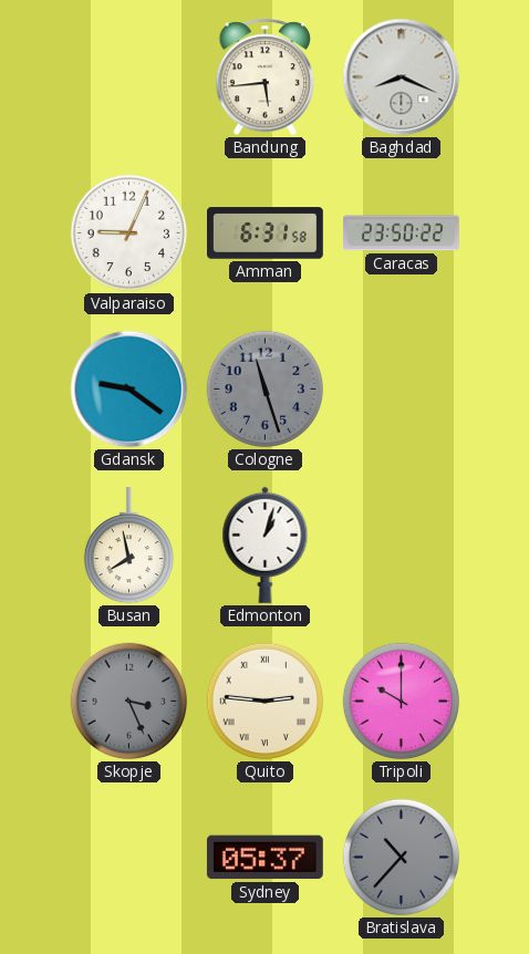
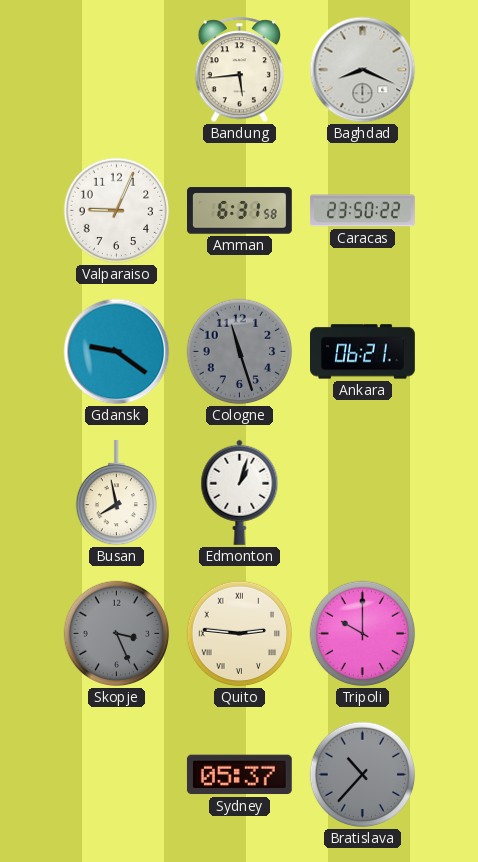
Ankara: none -> 06:21
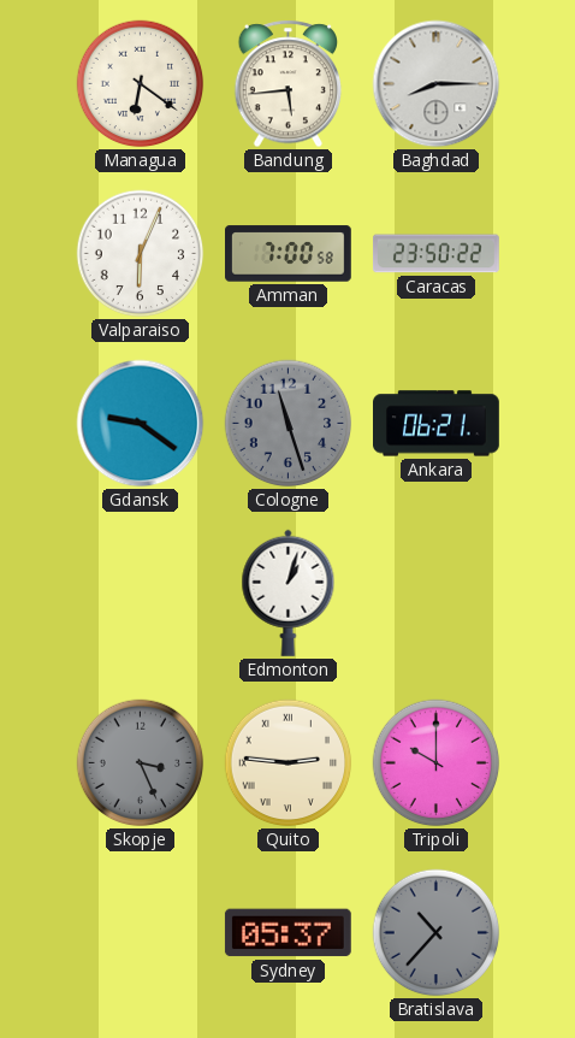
Managua: none -> 6:21
Baghdad: 8:19 -> 8:15
Valparaiso: 9:04 -> 6:04
Amman: 6:31 -> 7:00
Busan: 7:58 -> none
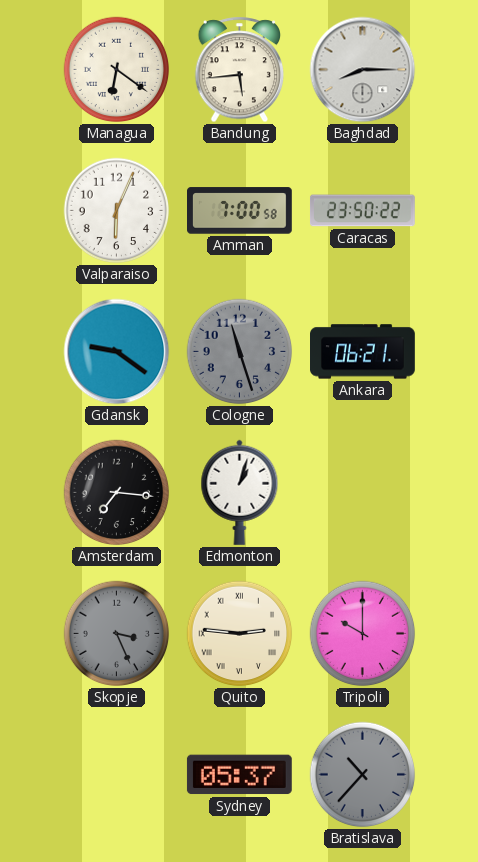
Amsterdam: none -> 7:16
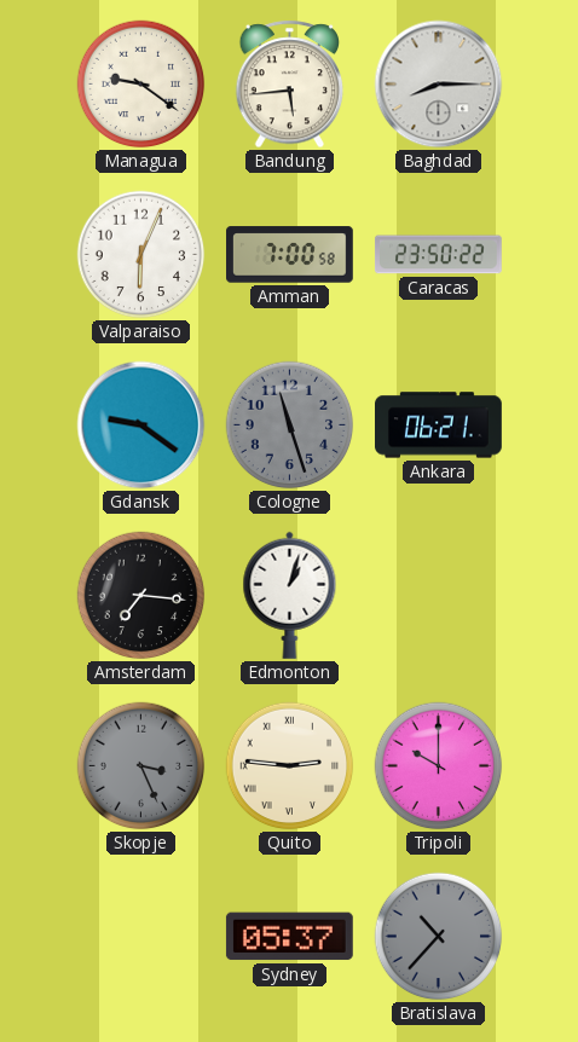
Managua: 6:21 -> 9:21
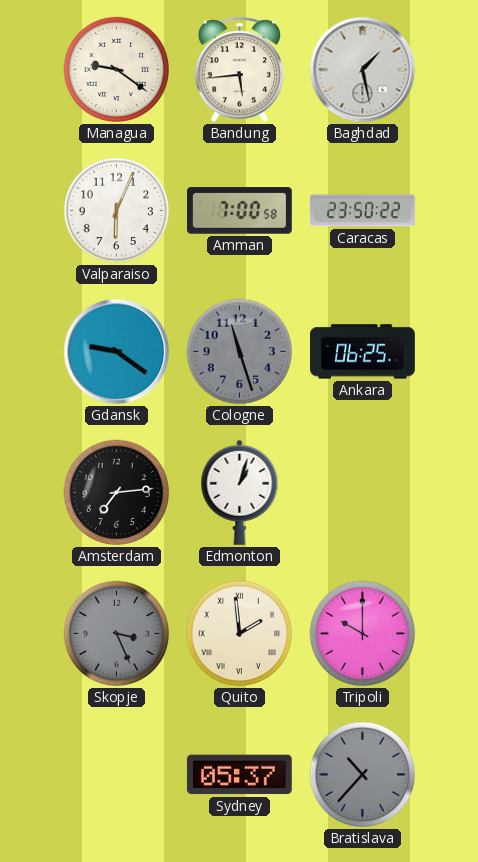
Baghdad: 8:15 -> 1:28
Ankara: 06:21 -> 06:25
Amsterdam: 7:16 -> 7:14
Quito: 2:46 -> 1:59
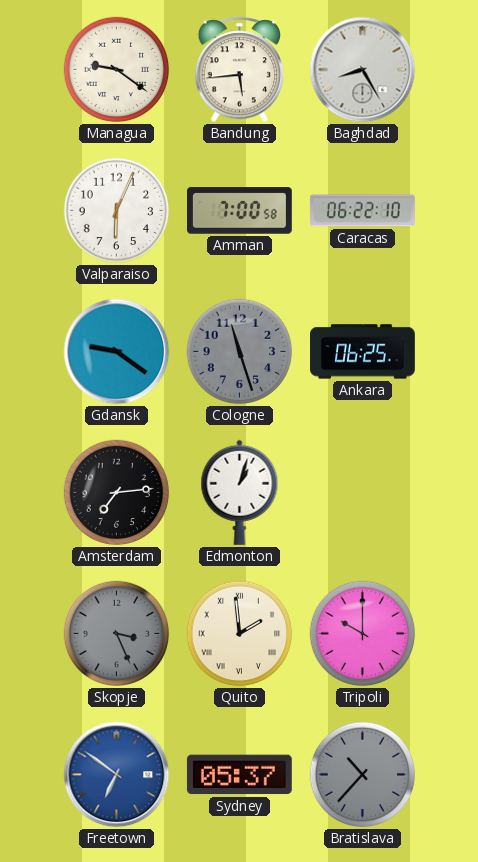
Baghdad: 1:28 -> 8:25
Caracas: 23:50 -> 06:22
Freetown: none -> 6:51
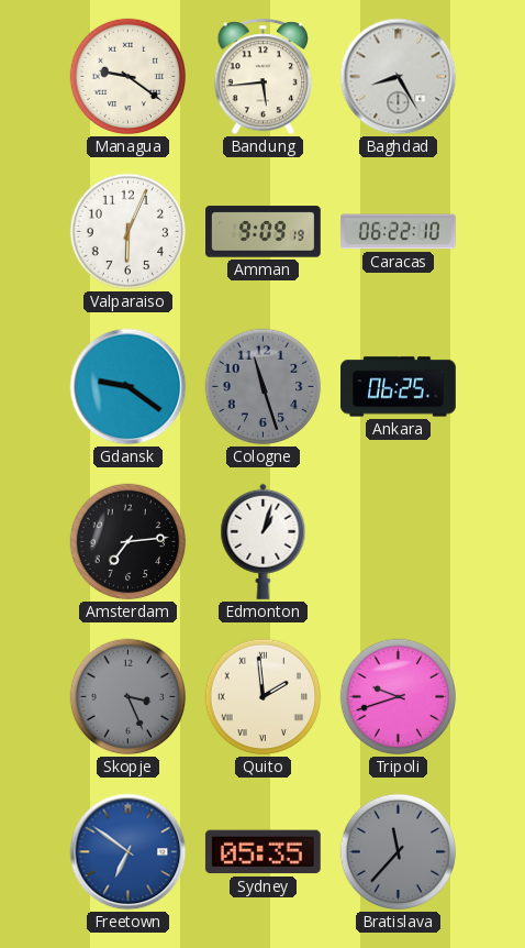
Amman: 7:00 -> 9:09
Tripoli: 10:00 -> 9:42
Sydney: 05:37 -> 05:35
Bratislava: 10:37 -> 11:37
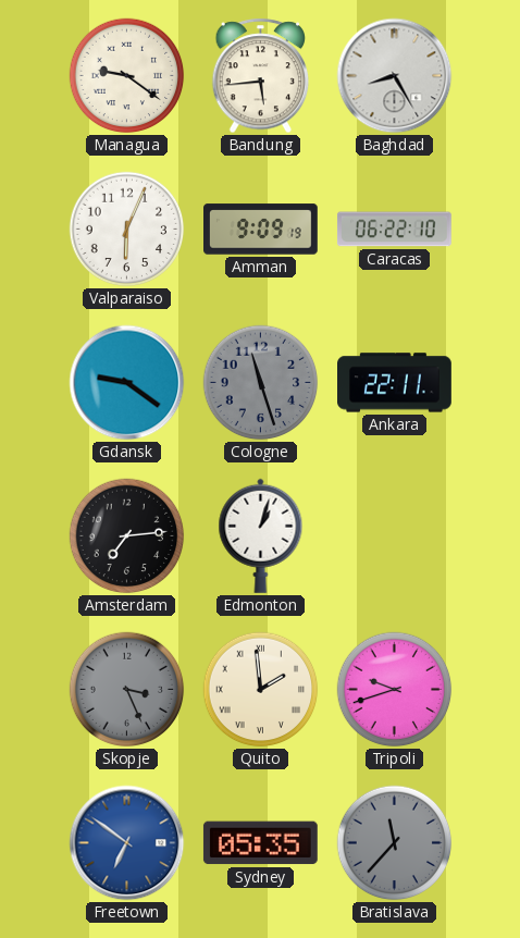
Ankara: 06:25 -> 22:11
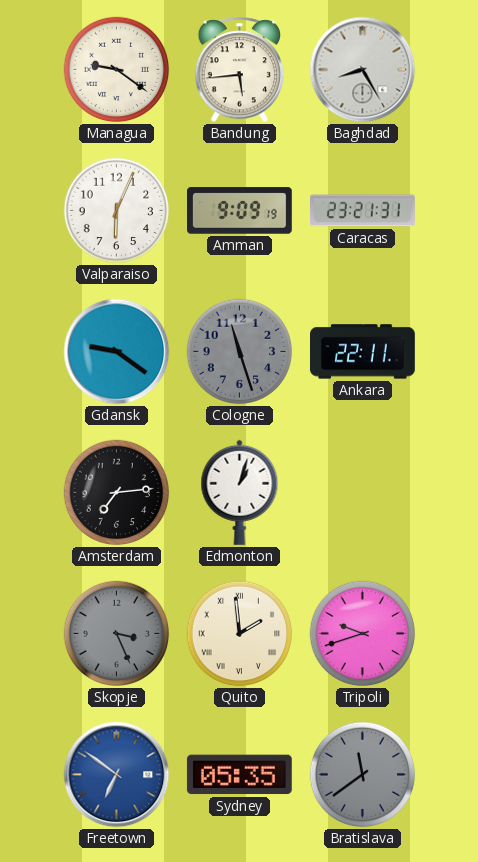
Caracas: 06:22 -> 23:21
Bratislava: 11:37 -> 11:39
